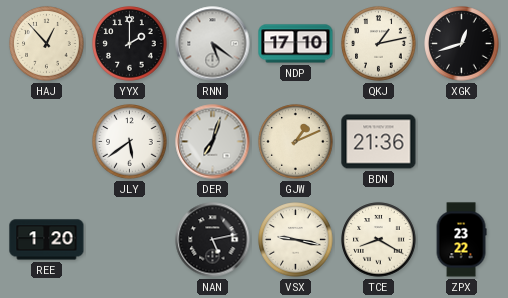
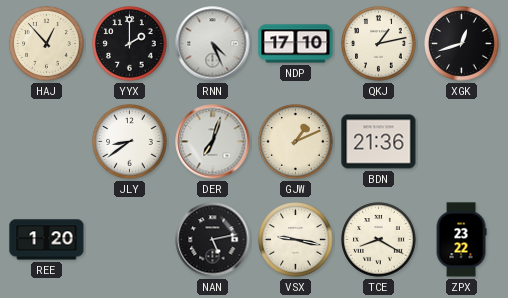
RNN: 5:21 -> 4:26
JLY: 5:39 -> 8:39
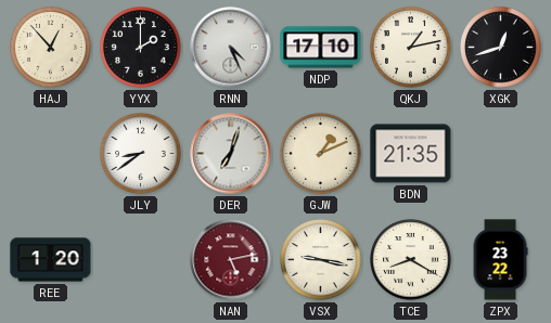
BDN: 21:36 -> 21:35
NAN dial: black -> burgundy
